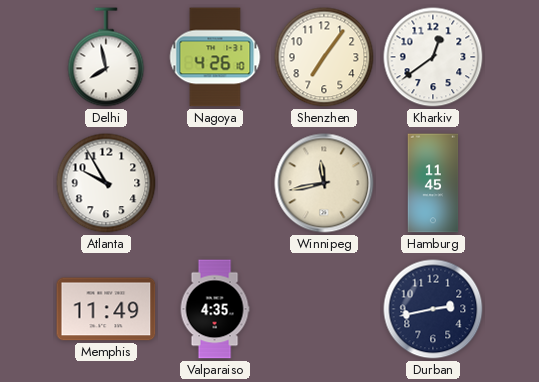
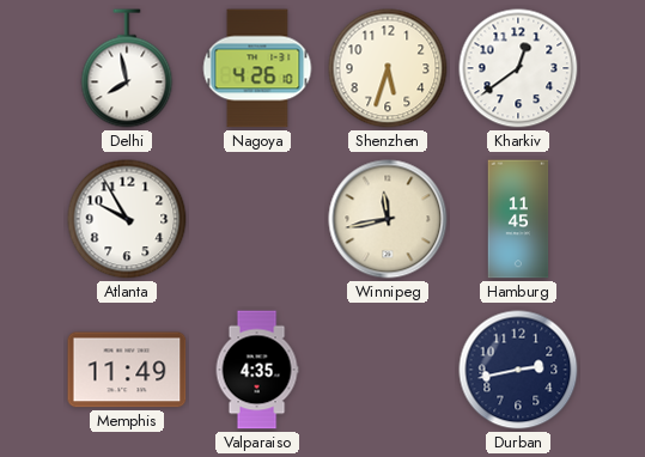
Shenzhen: 7:06 -> 5:33
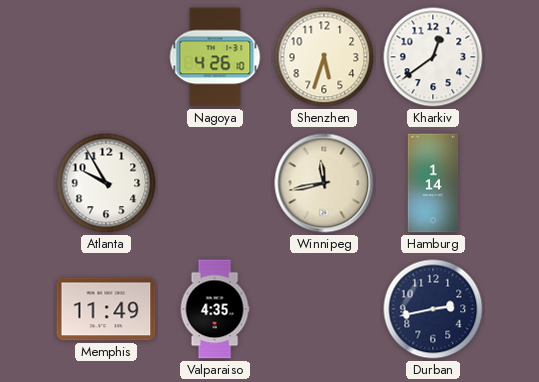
Delhi: 7:58 -> none
Hamburg: 11:45 -> 1:14
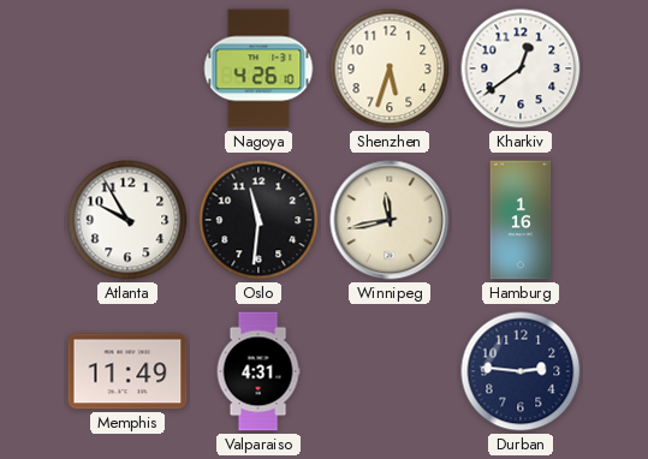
Oslo: none -> 11:31
Hamburg: 1:14 -> 1:16
Valparaiso: 4:35 -> 4:31
Durban: 2:43 -> 2:46
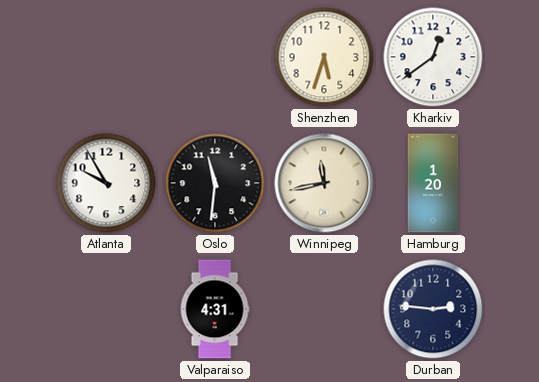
Nagoya: 4:26 -> none
Hamburg: 1:16 -> 1:20
Memphis: 11:49 -> none
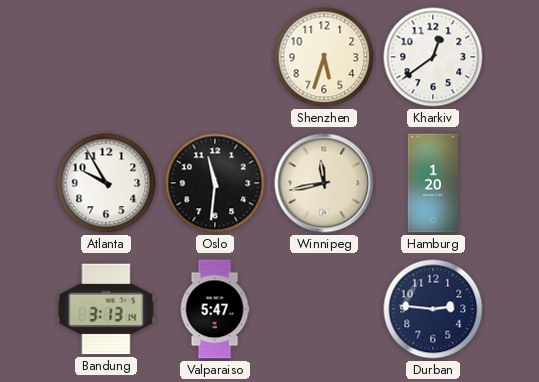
Bandung: none -> 3:13
Valparaiso: 4:31 -> 5:47
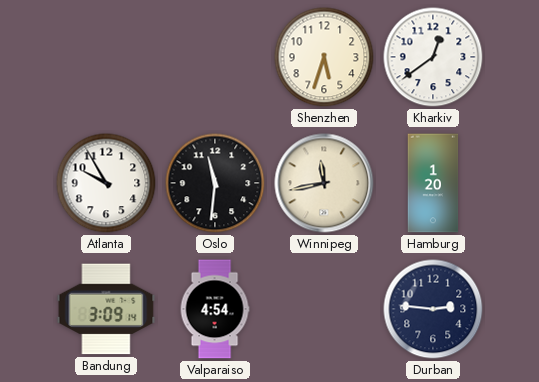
Bandung: 3:13 -> 3:09
Valparaiso: 5:47 -> 4:54
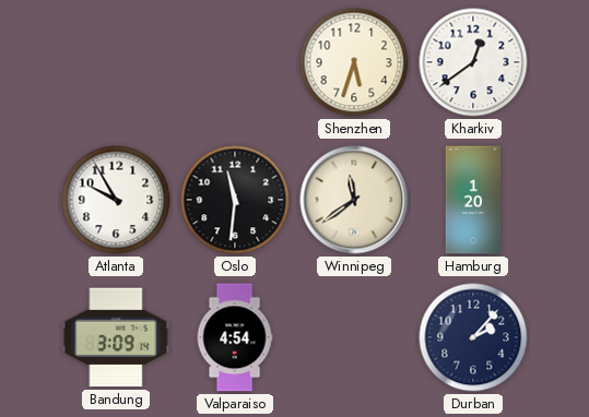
Winnipeg: 11:43 -> 11:39
Durban: 2:46 -> 2:07
